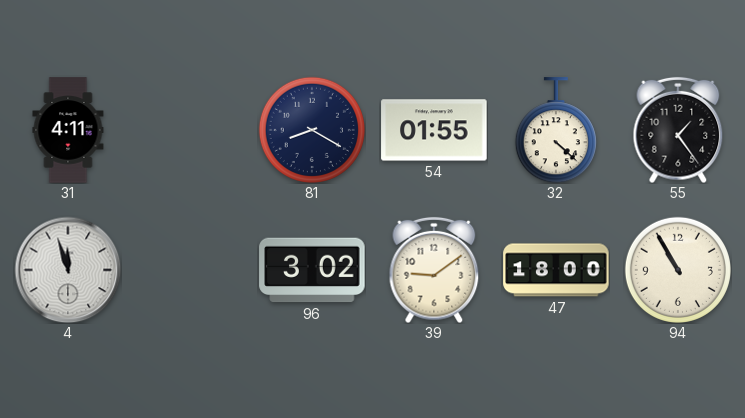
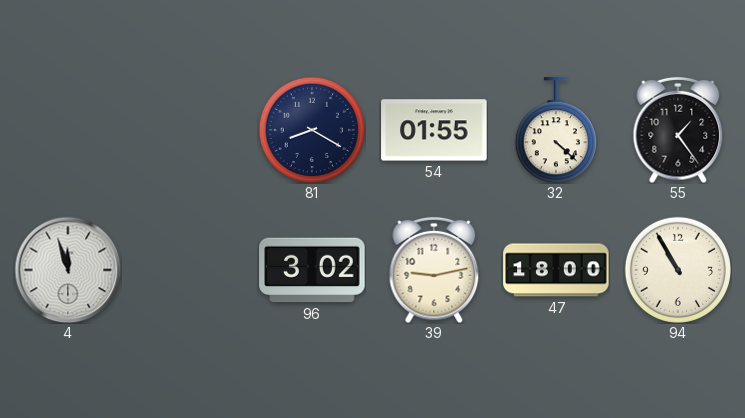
31: 4:11 -> none
39: 9:09 -> 9:13
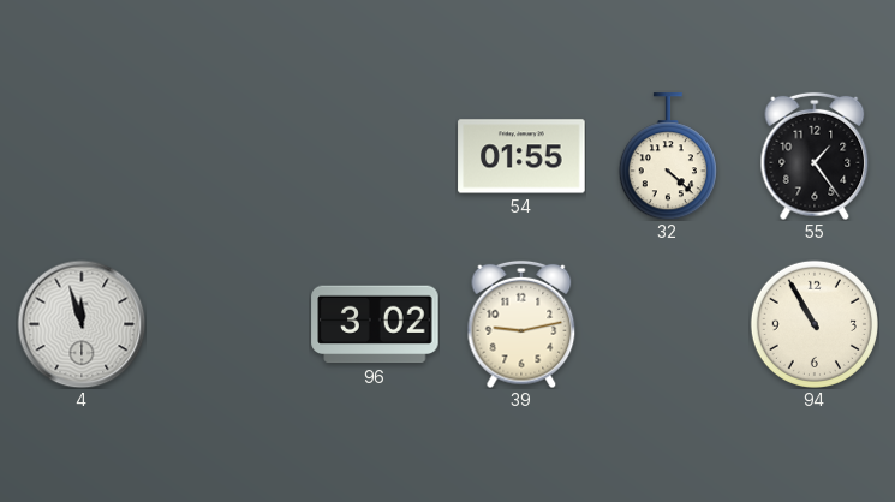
81: 8:20 -> none
47: 18:00 -> none
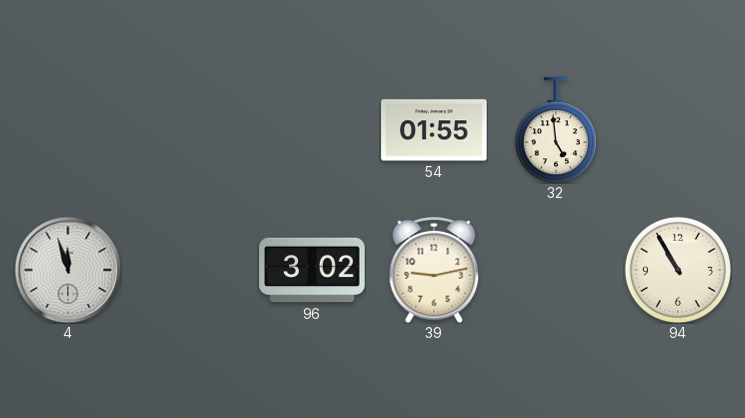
32: 4:22 -> 4:59
55: 1:24 -> none
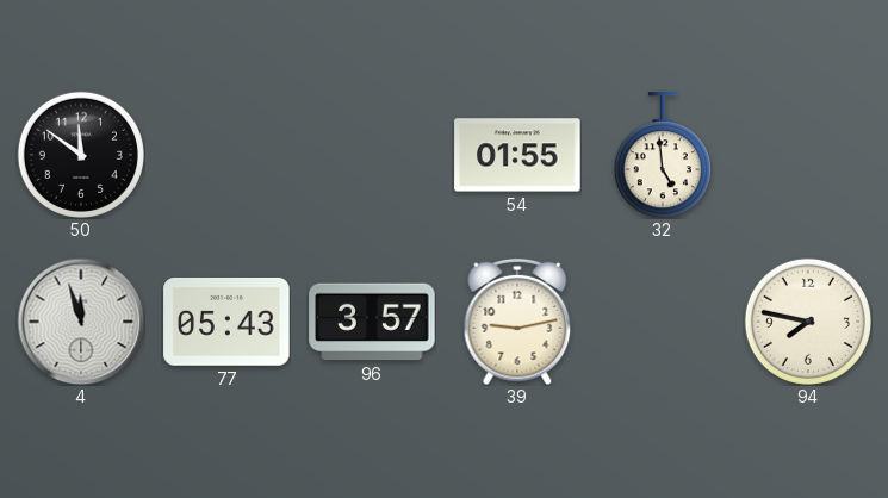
50: none -> 11:51
77: none -> 05:43
96: 3:02 -> 3:57
94: 10:55 -> 7:47
